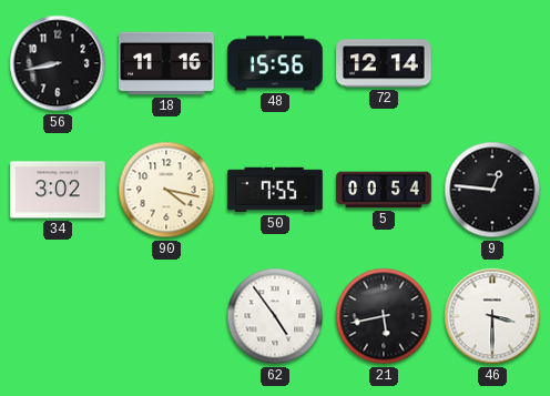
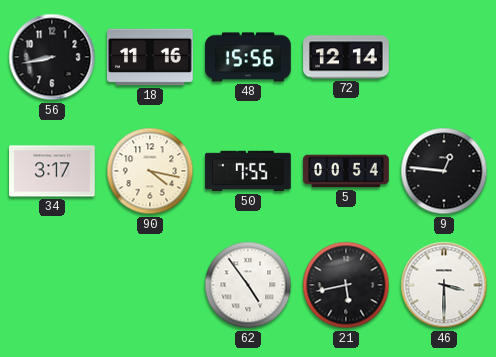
34: 3:02 -> 3:17
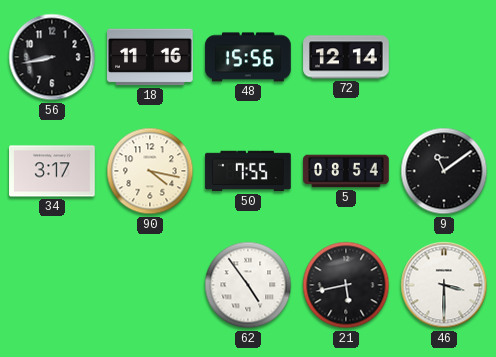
5: 00:54 -> 08:54
9: 12:46 -> 11:09
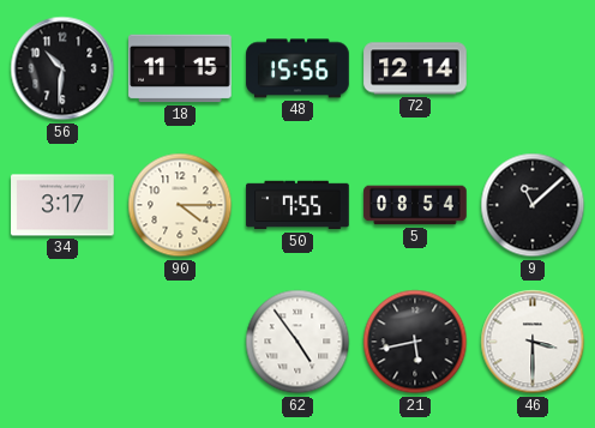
56: 8:43 -> 10:31
18: 11:16 -> 11:15
90: 4:17 -> 4:15
9: 11:09 -> 11:08
